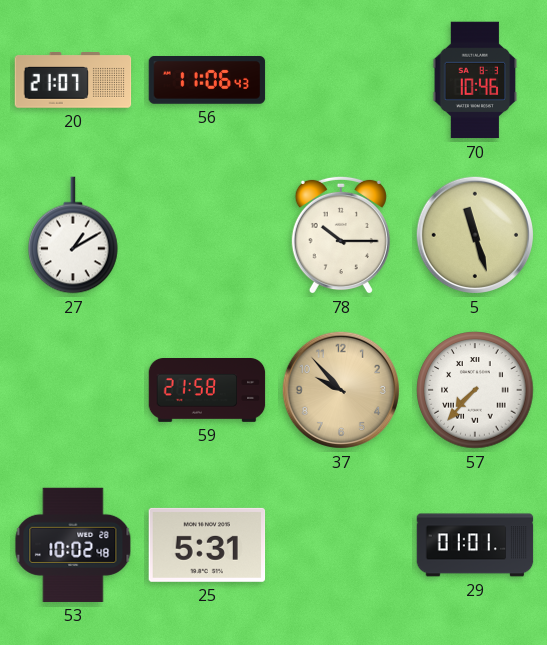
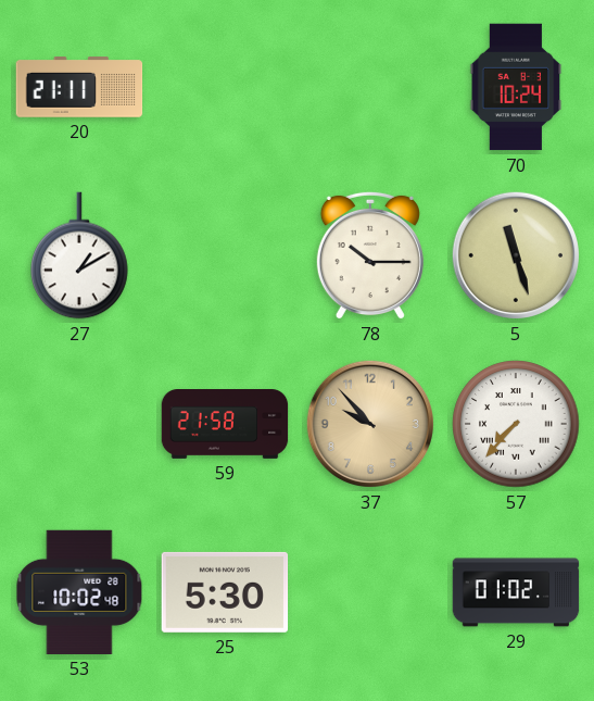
20: 21:07 -> 21:11
56: 11:06 -> none
70: 10:46 -> 10:24
25: 5:31 -> 5:30
29: 01:01 -> 01:02
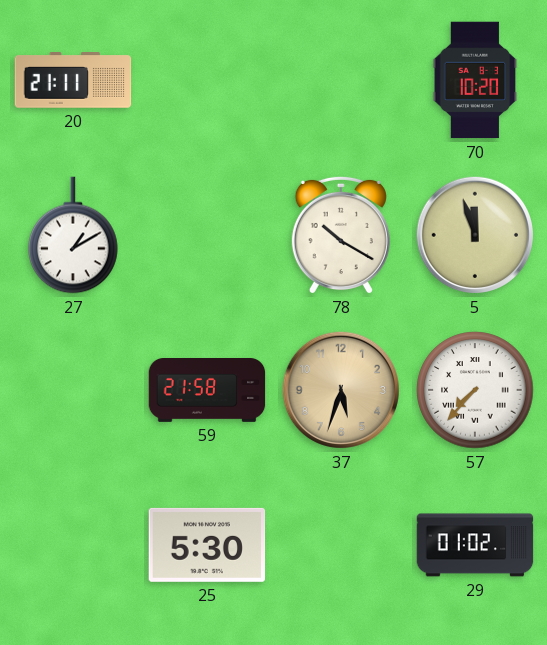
70: 10:24 -> 10:20
78: 10:15 -> 10:20
5: 11:27 -> 11:57
37: 9:53 -> 5:33
53: 10:02 -> none
